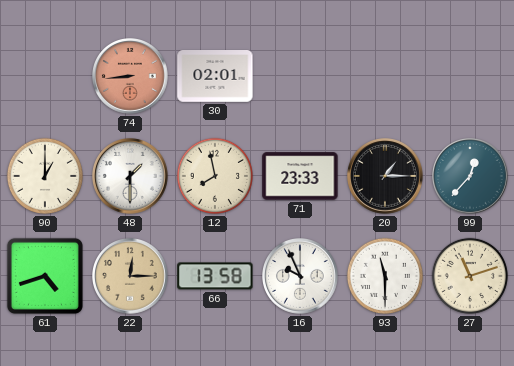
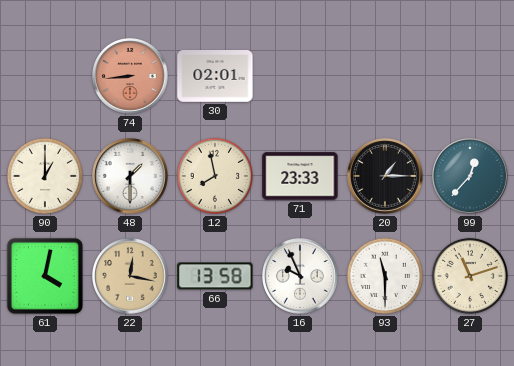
61: 4:42 -> 4:02
22: 12:15 -> 12:17
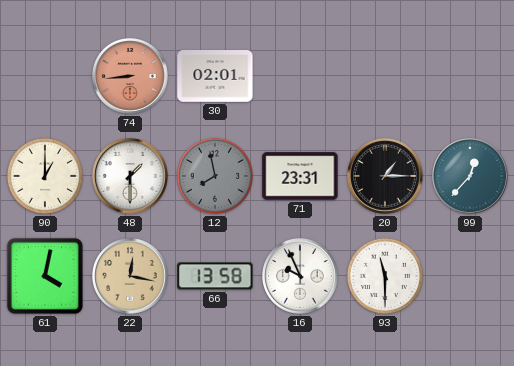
12 dial: cream -> grey
71: 23:33 -> 23:31
27: 11:12 -> none
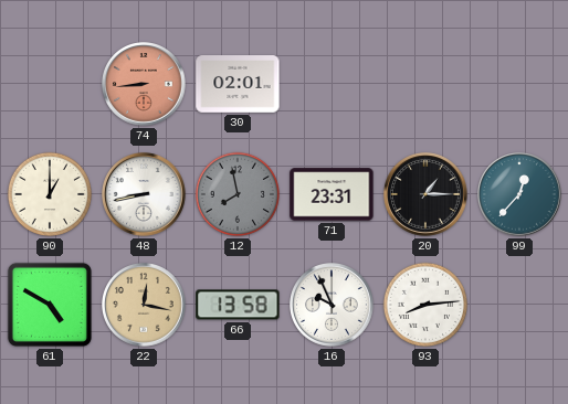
48: 1:30 -> 8:43
61: 4:02 -> 4:50
93: 11:30 -> 8:14
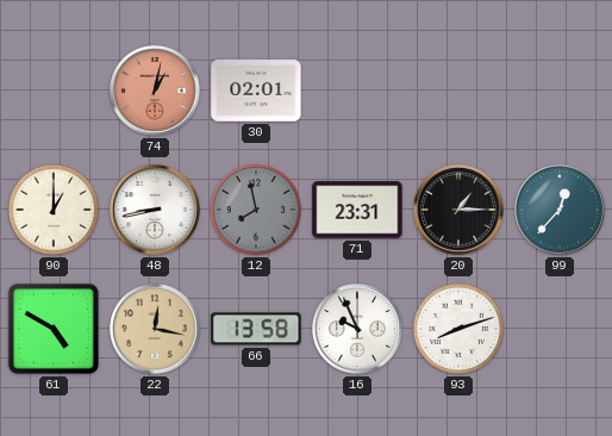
74: 8:44 -> 1:02
93: 8:14 -> 8:12
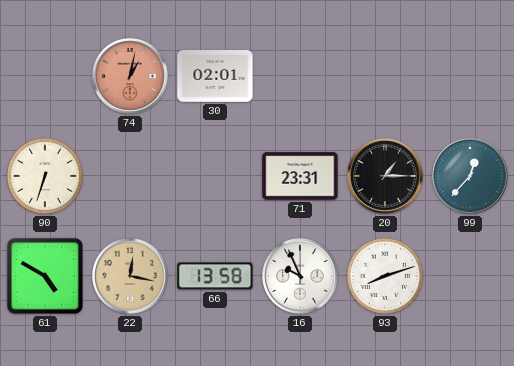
90: 1:00 -> 6:33
48: 8:43 -> none
12: 7:58 -> none
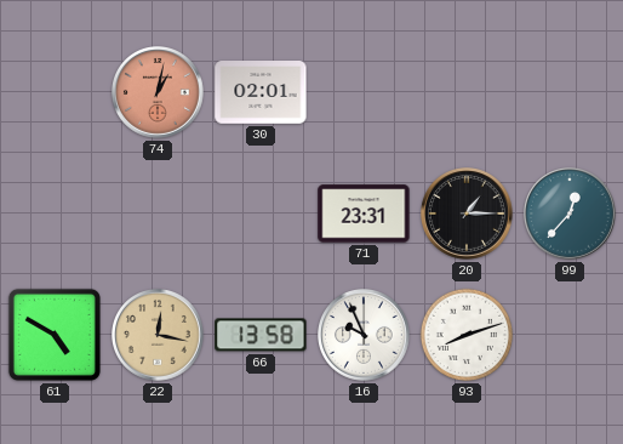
90: 6:33 -> none
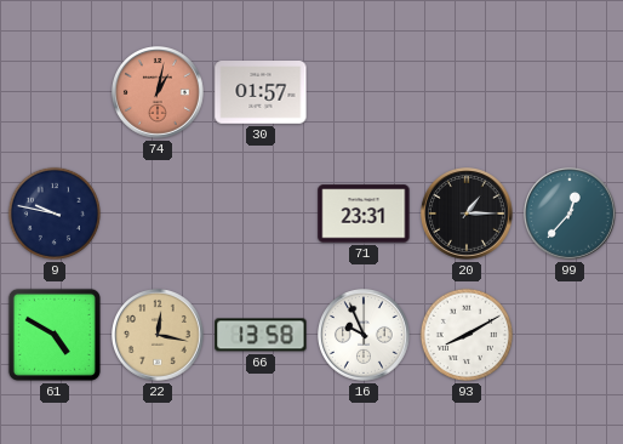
30: 02:01 -> 01:57
9: none -> 9:47
93: 8:12 -> 8:10
